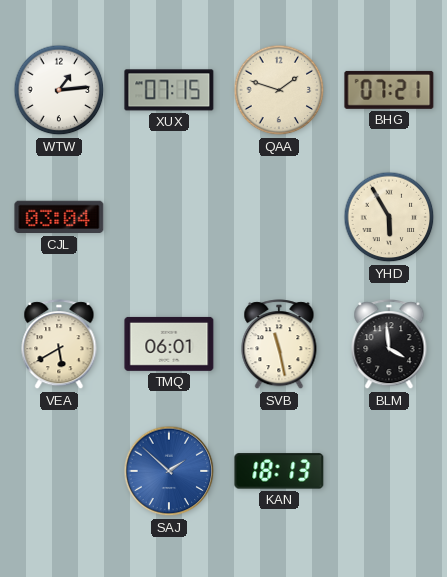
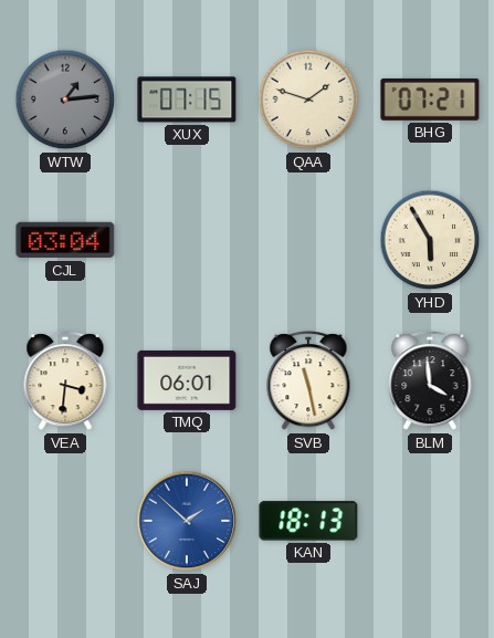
WTW dial: white -> grey
VEA: 5:40 -> 3:31
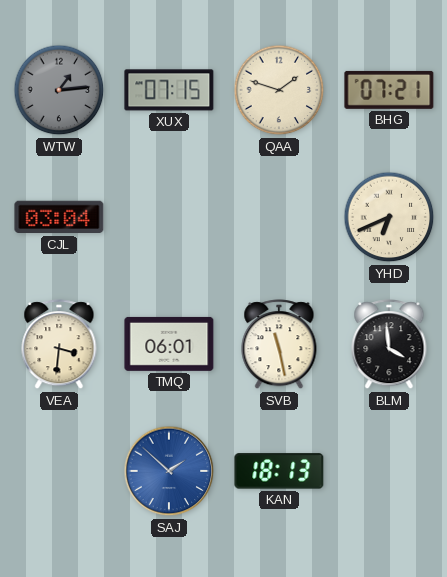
YHD: 5:55 -> 6:41
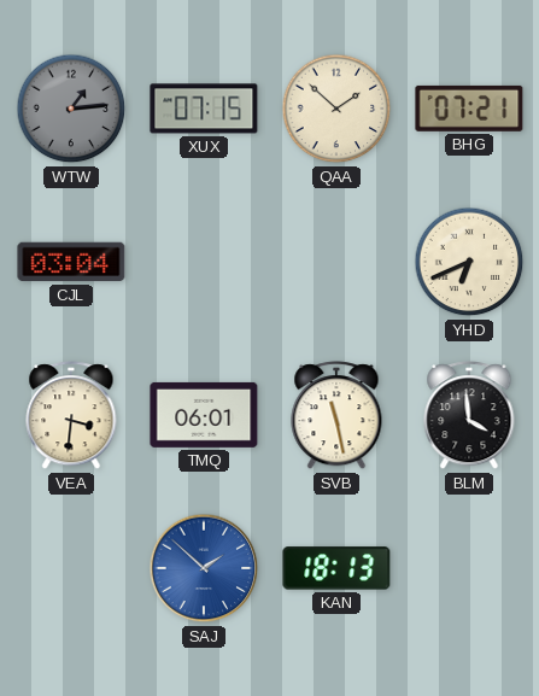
QAA: 1:48 -> 1:52
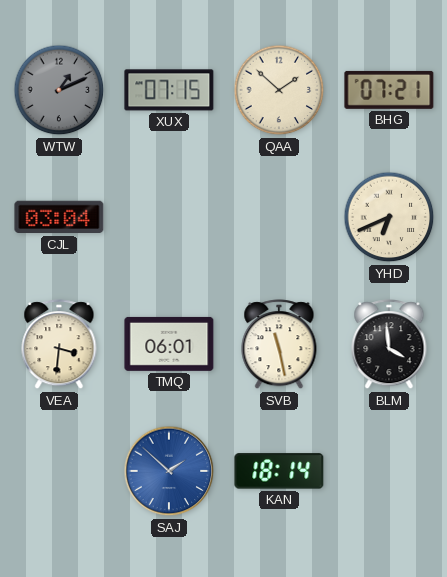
WTW: 1:14 -> 1:11
KAN: 18:13 -> 18:14
